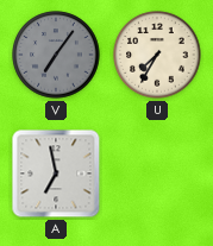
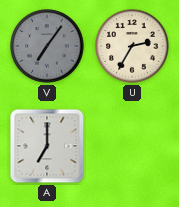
U: 7:35 -> 2:35
A: 6:58 -> 7:00
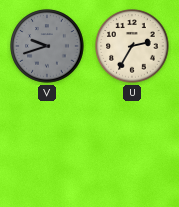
V: 7:06 -> 9:42
A: 7:00 -> none
